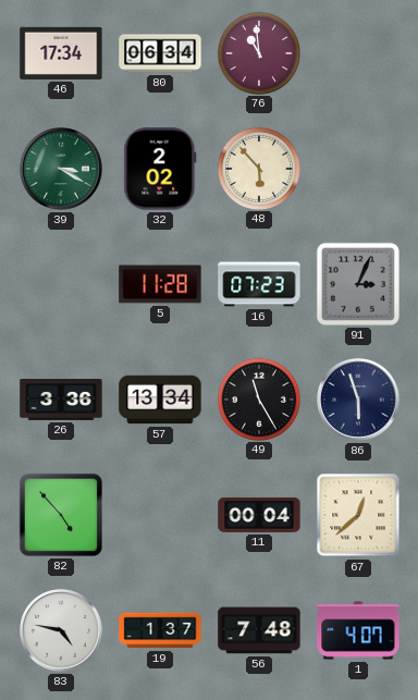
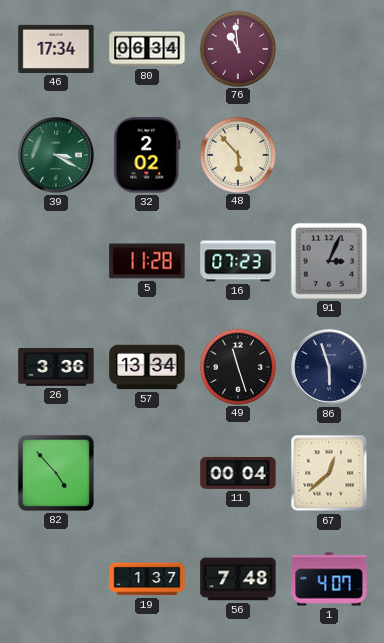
49: 11:25 -> 11:27
83: 4:47 -> none
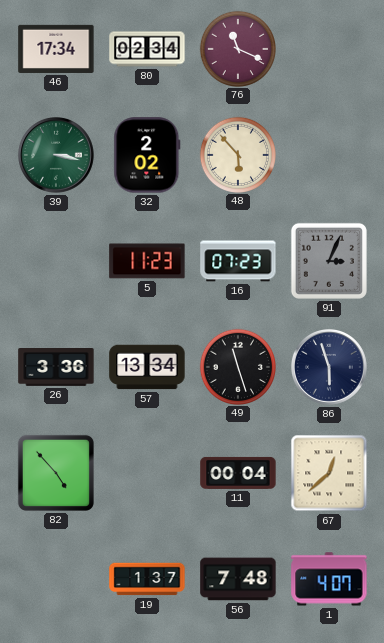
80: 06:34 -> 02:34
76: 10:59 -> 11:19
39: 3:20 -> 3:17
5: 11:28 -> 11:23
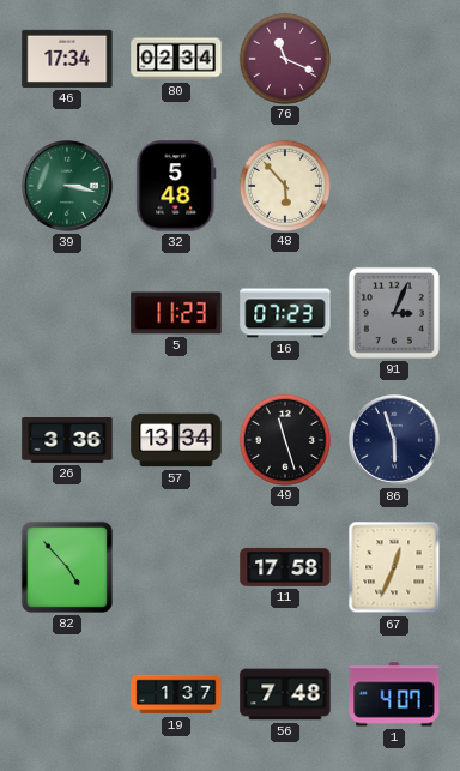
32: 2:02 -> 5:48
11: 00:04 -> 17:58
67: 12:38 -> 12:34
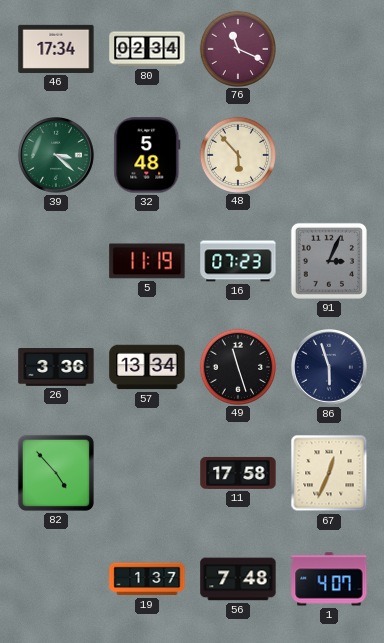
39: 3:17 -> 3:22
5: 11:23 -> 11:19
